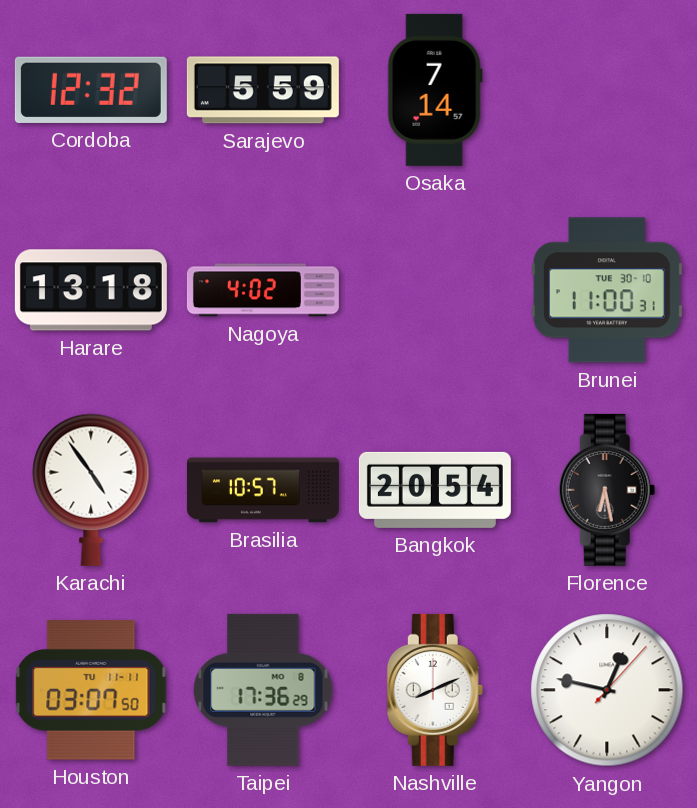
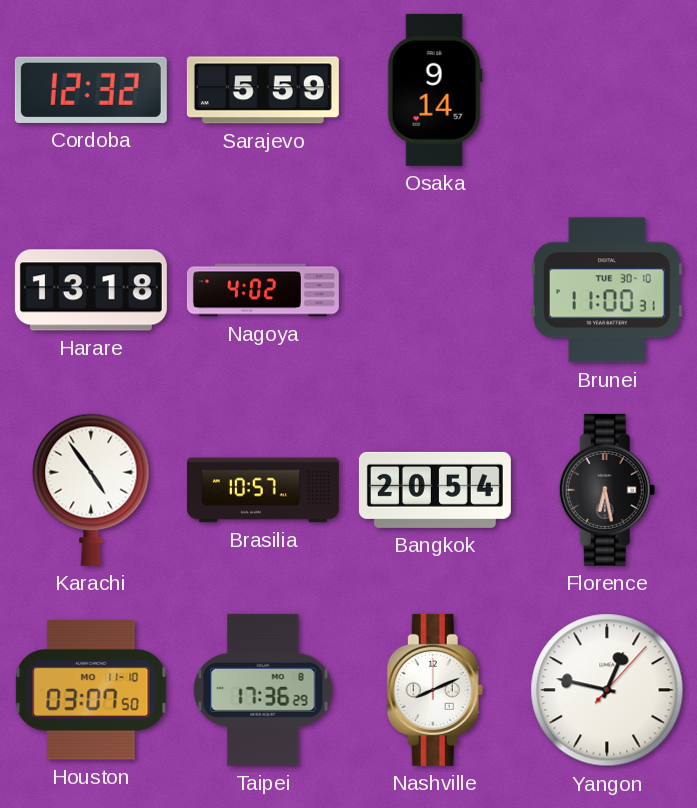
Osaka: 7:14 -> 9:14
Houston date: TU 11-11 -> MO 11-10
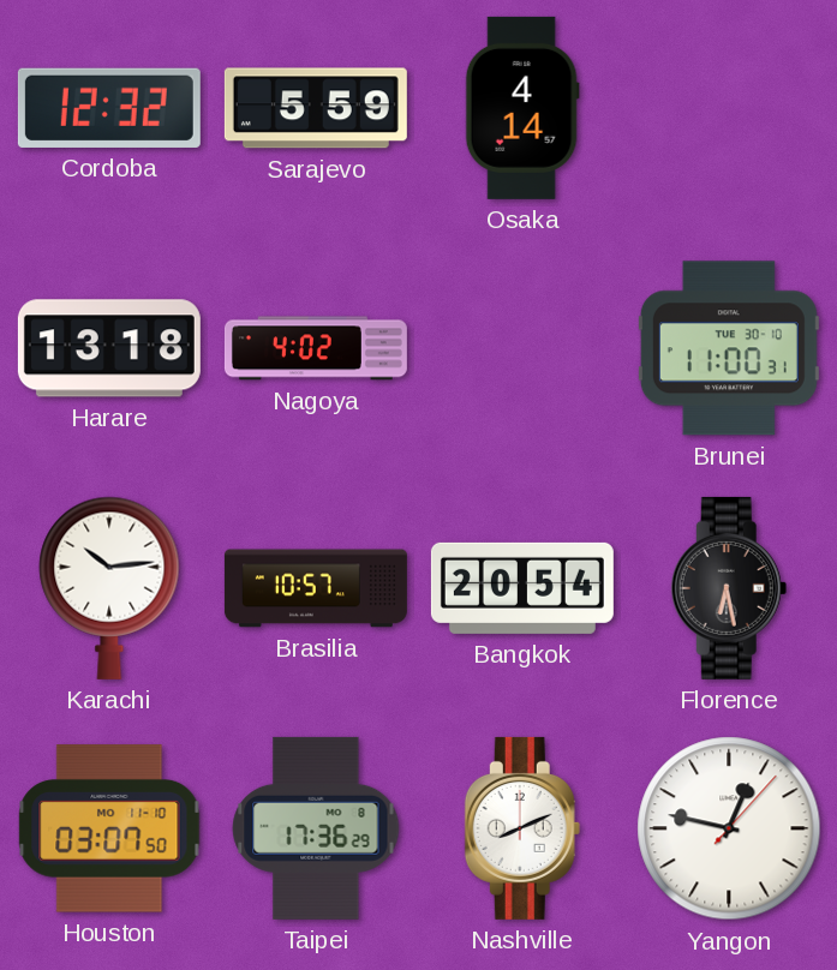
Osaka: 9:14 -> 4:14
Karachi: 4:54 -> 10:14
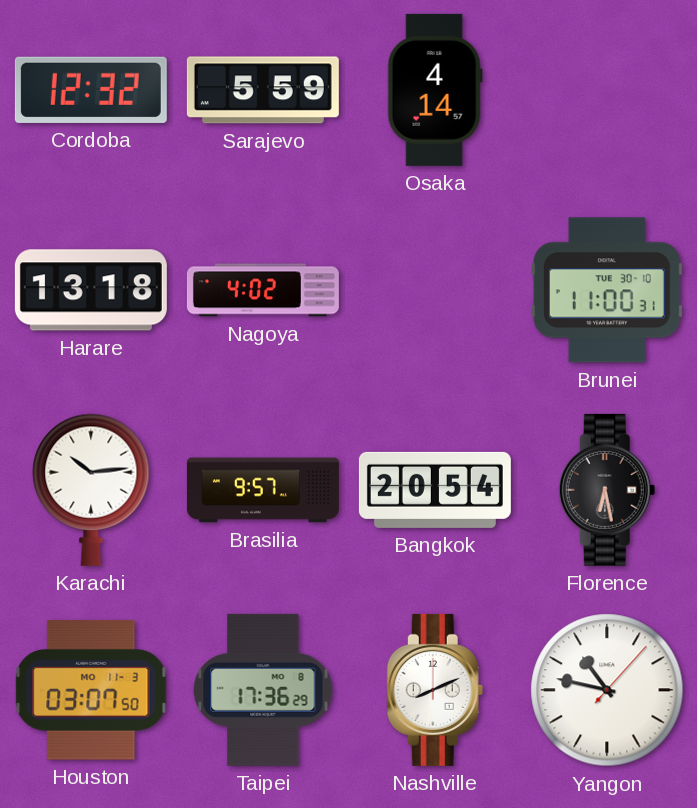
Brasilia: 10:57 -> 9:57
Houston date: MO 11-10 -> MO 11-3
Yangon: 12:47 -> 10:47
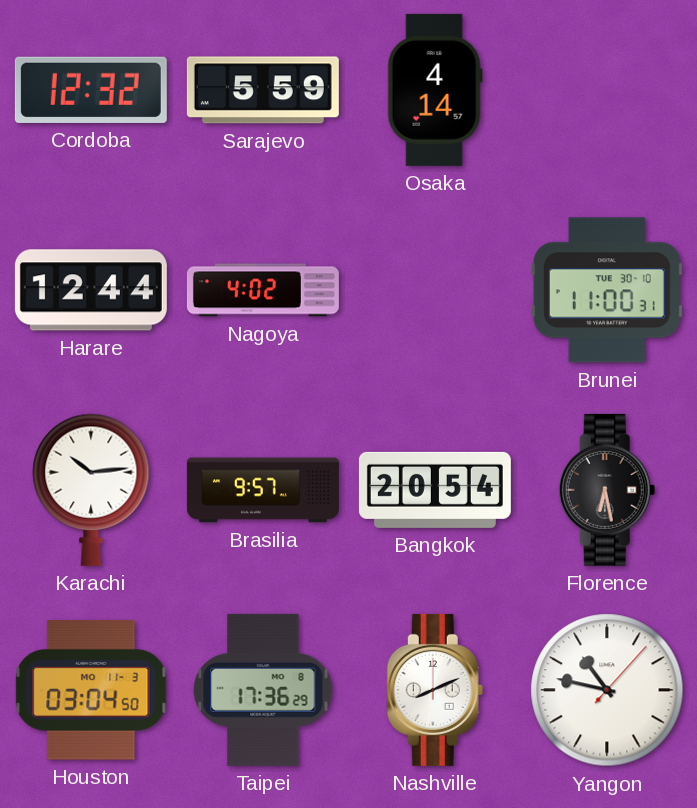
Harare: 13:18 -> 12:44
Houston: 03:07 -> 03:04
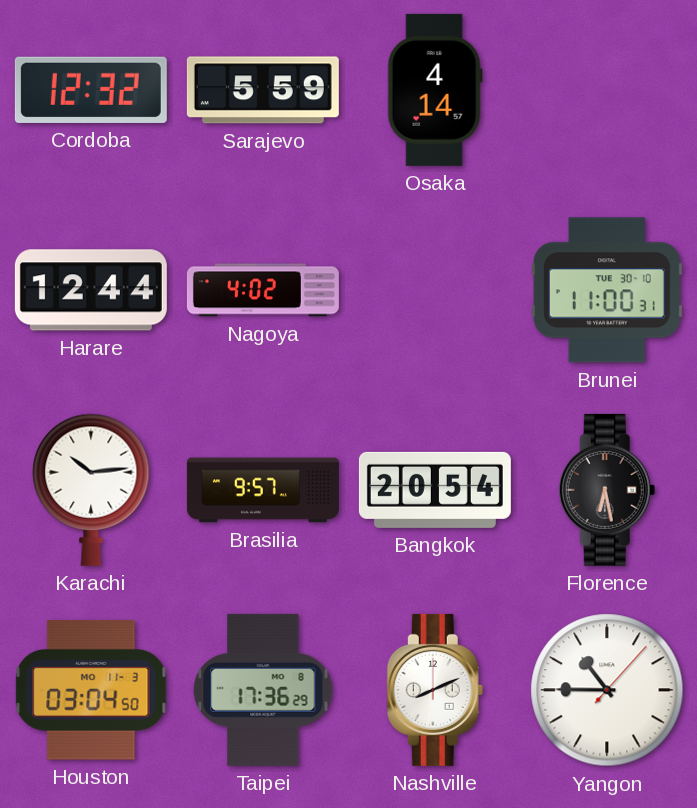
Yangon: 10:47 -> 10:45
